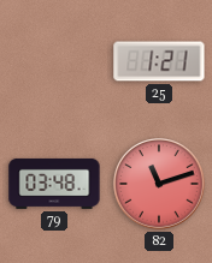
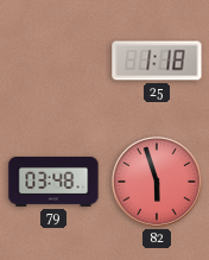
25: 1:21 -> 1:18
82: 11:12 -> 5:57
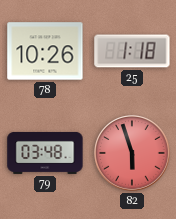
78: none -> 10:26
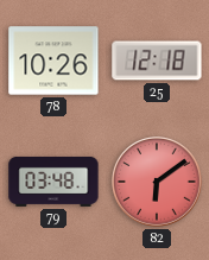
25: 1:18 -> 12:18
82: 5:57 -> 6:09
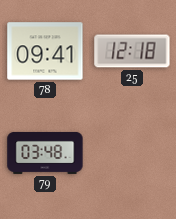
78: 10:26 -> 09:41
82: 6:09 -> none
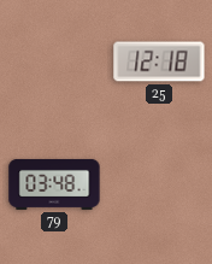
78: 09:41 -> none
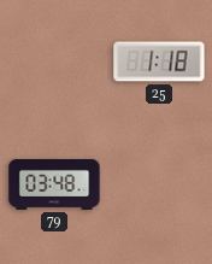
25: 12:18 -> 1:18
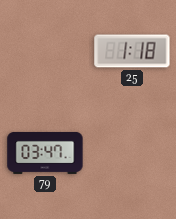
79: 03:48 -> 03:47
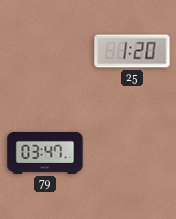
25: 1:18 -> 1:20
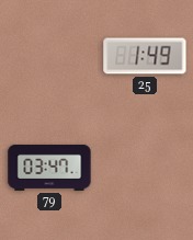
25: 1:20 -> 1:49
